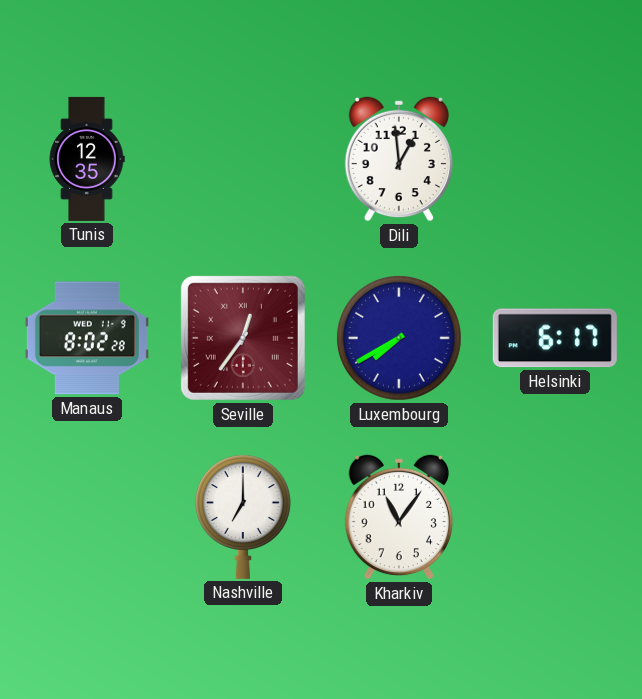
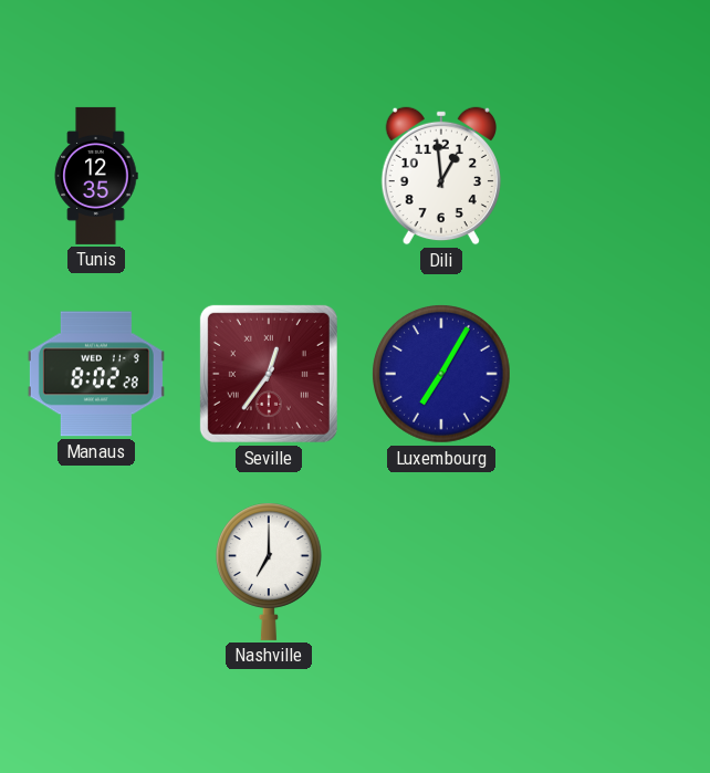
Luxembourg: 7:40 -> 7:05
Helsinki: 6:17 -> none
Kharkiv: 11:06 -> none
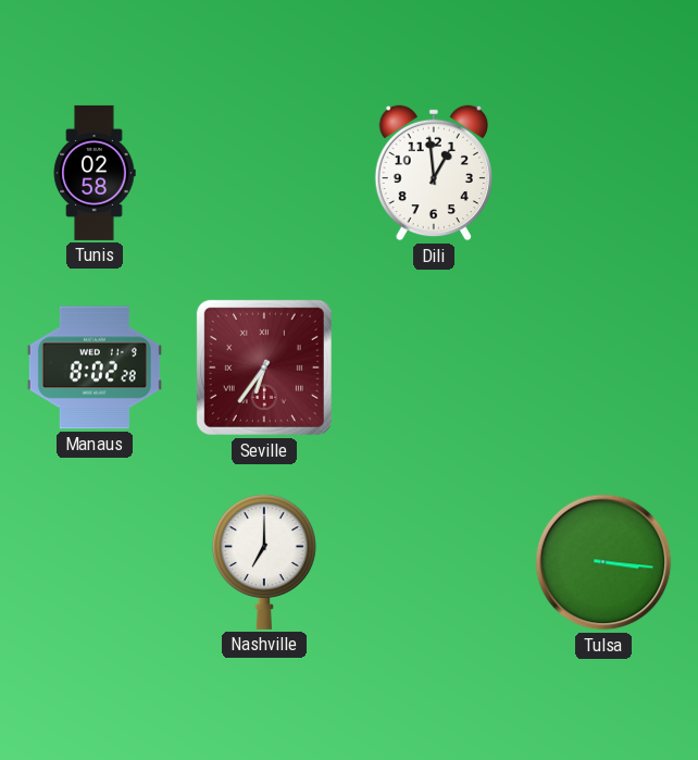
Tunis: 12:35 -> 02:58
Seville: 12:36 -> 6:36
Luxembourg: 7:05 -> none
Tulsa: none -> 3:16
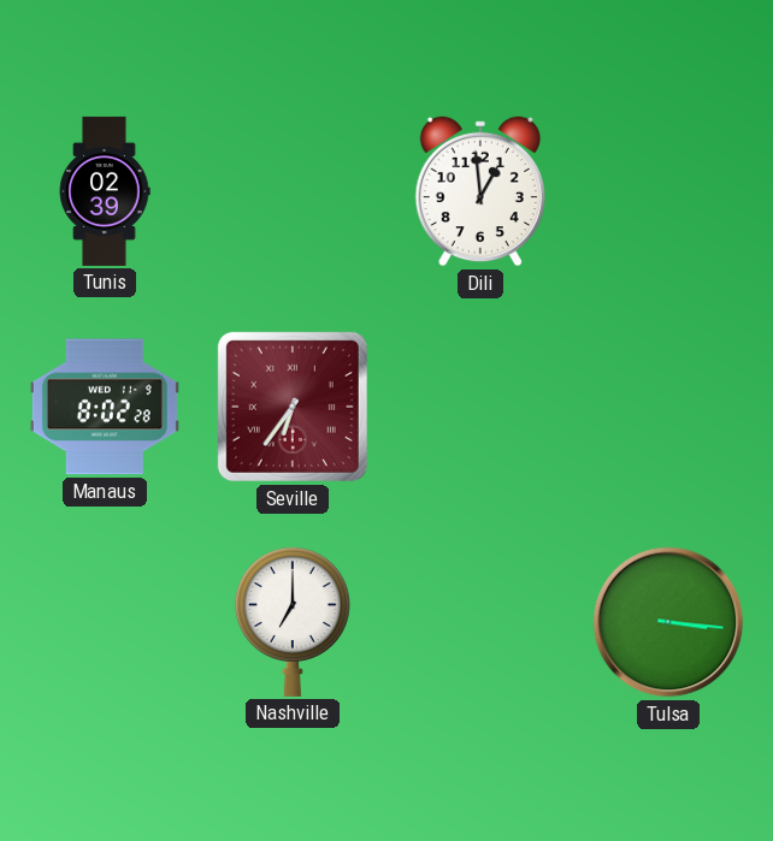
Tunis: 02:58 -> 02:39
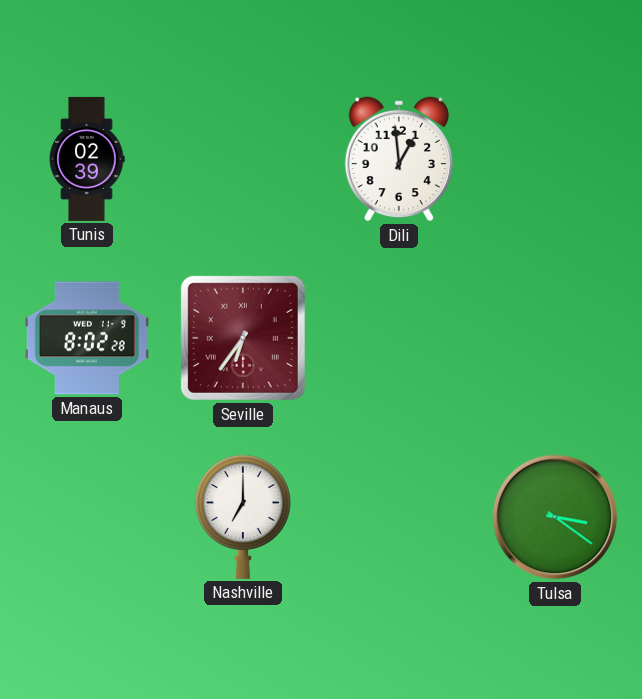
Tulsa: 3:16 -> 3:21
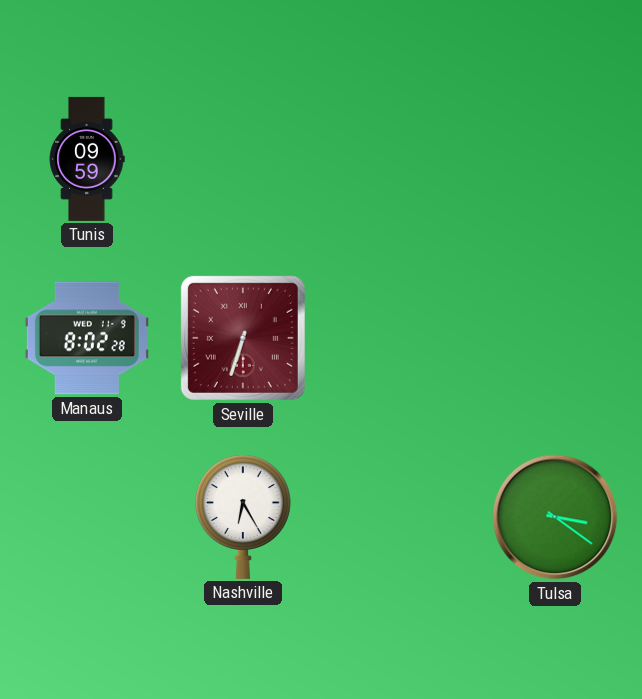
Tunis: 02:39 -> 09:59
Dili: 12:59 -> none
Seville: 6:36 -> 6:33
Nashville: 7:00 -> 6:25
